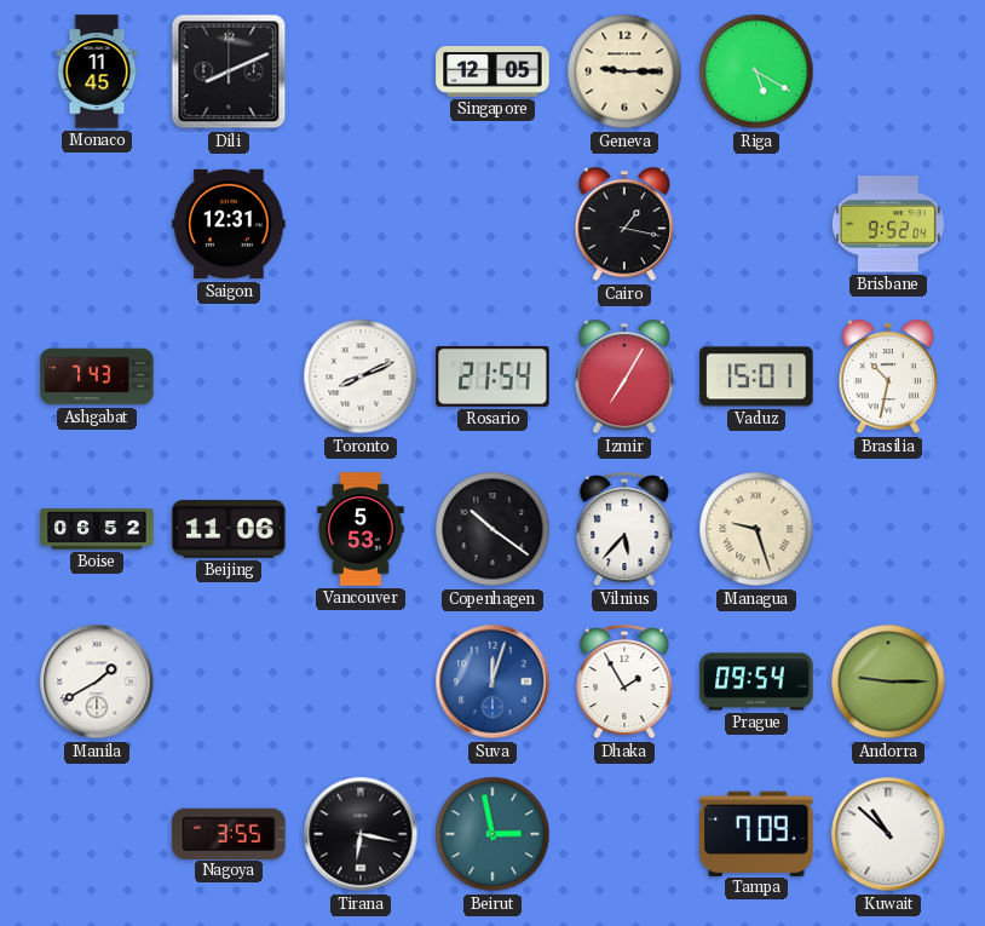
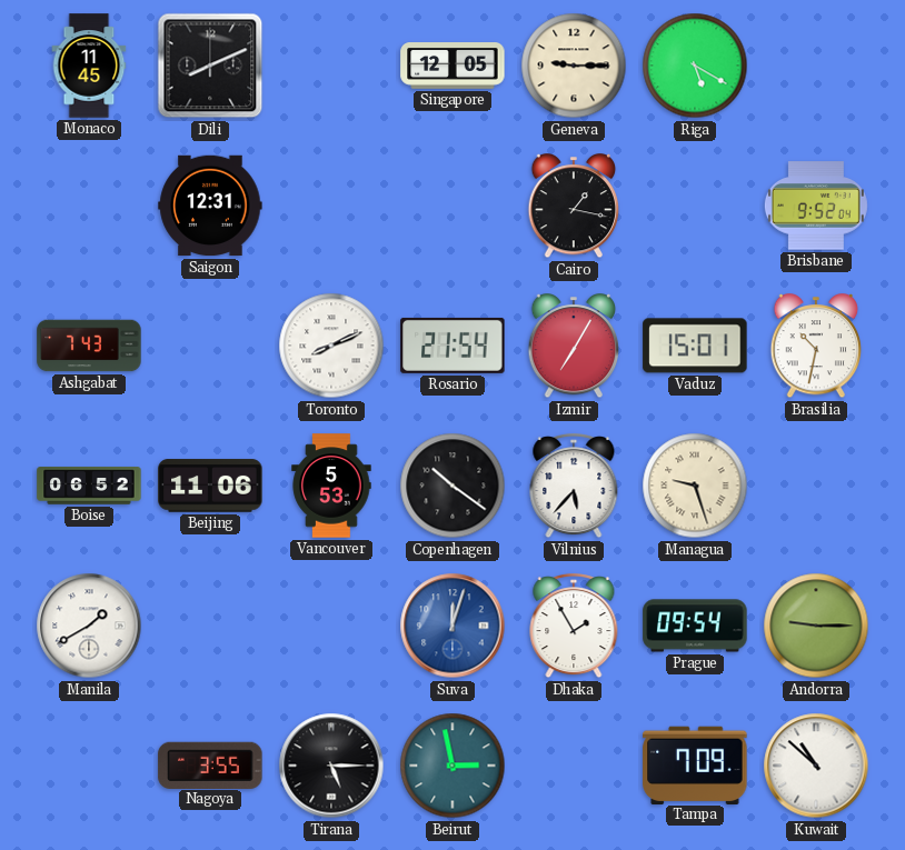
Tirana: 6:17 -> 5:15
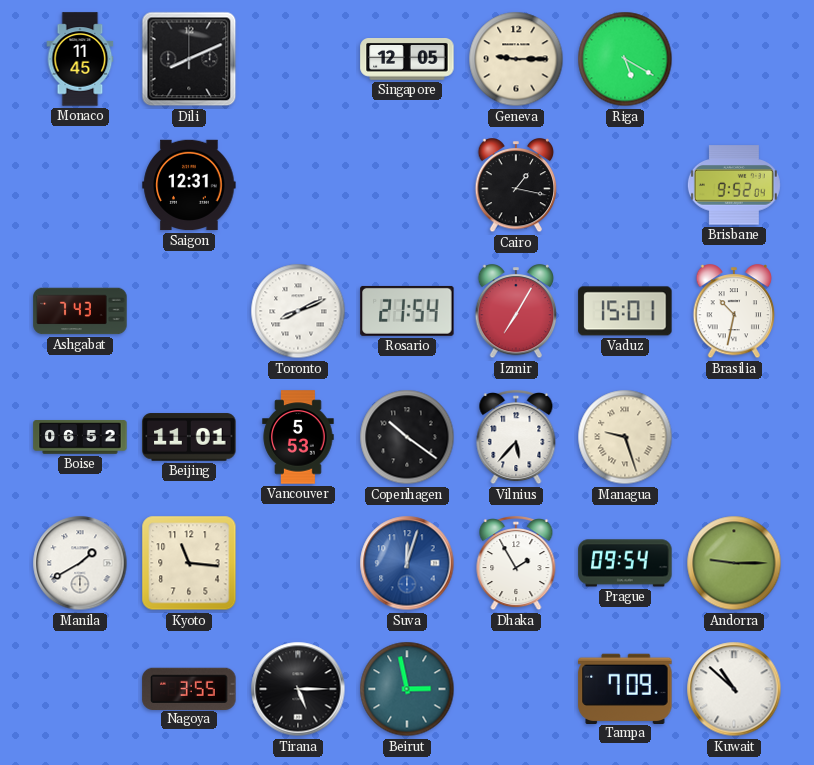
Beijing: 11:06 -> 11:01
Kyoto: none -> 11:16
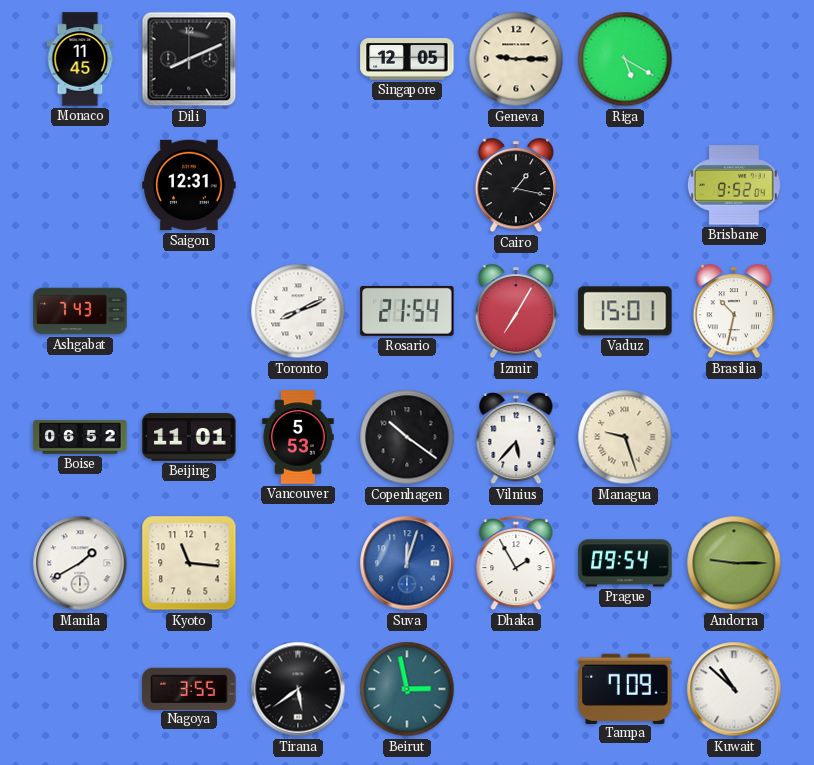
Tirana: 5:15 -> 5:39
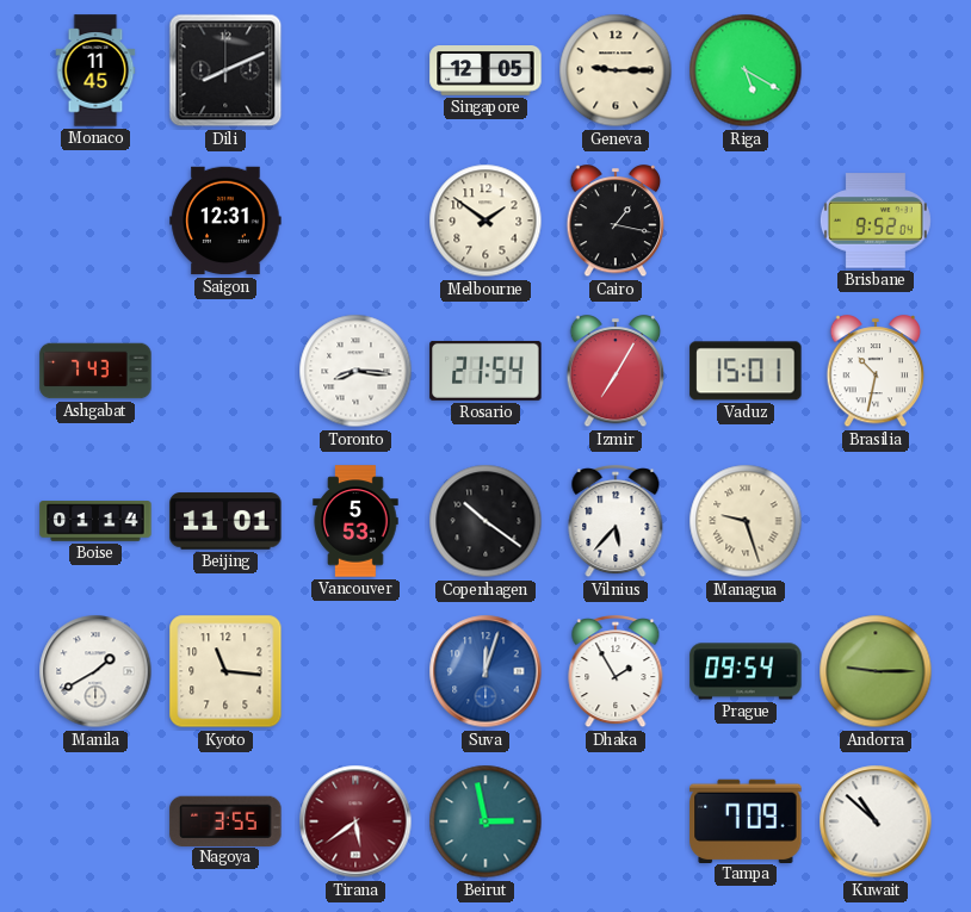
Melbourne: none -> 1:51
Toronto: 8:11 -> 8:16
Boise: 06:52 -> 01:14
Tirana dial: black -> burgundy
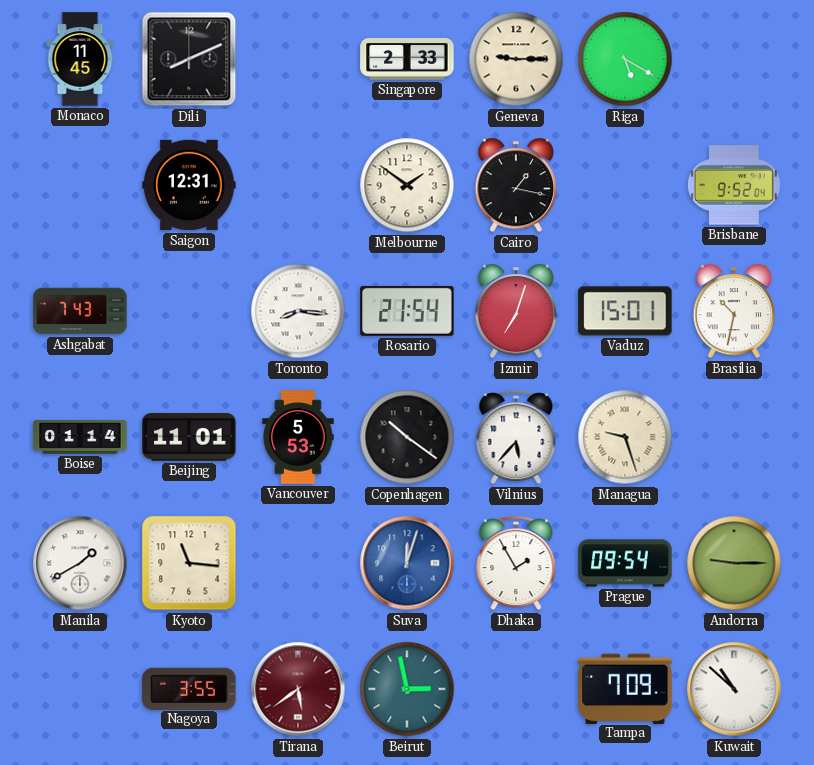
Singapore: 12:05 -> 2:33
Izmir: 7:05 -> 7:03
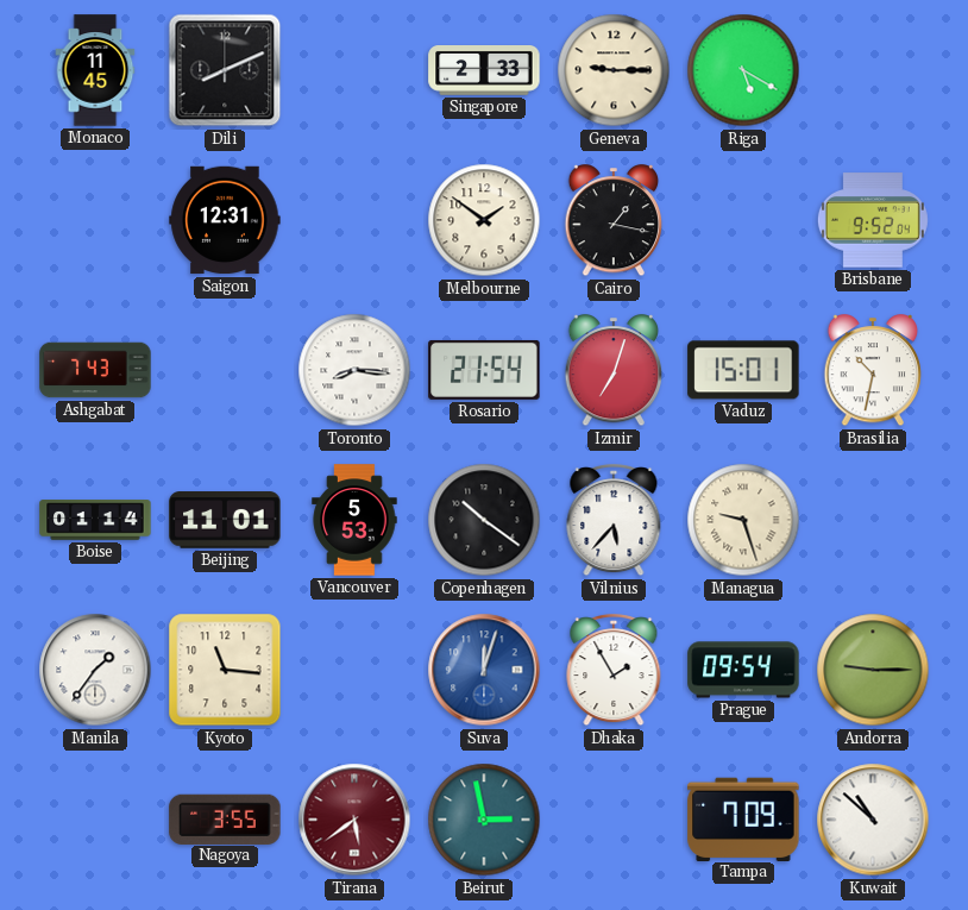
Manila: 1:40 -> 1:36
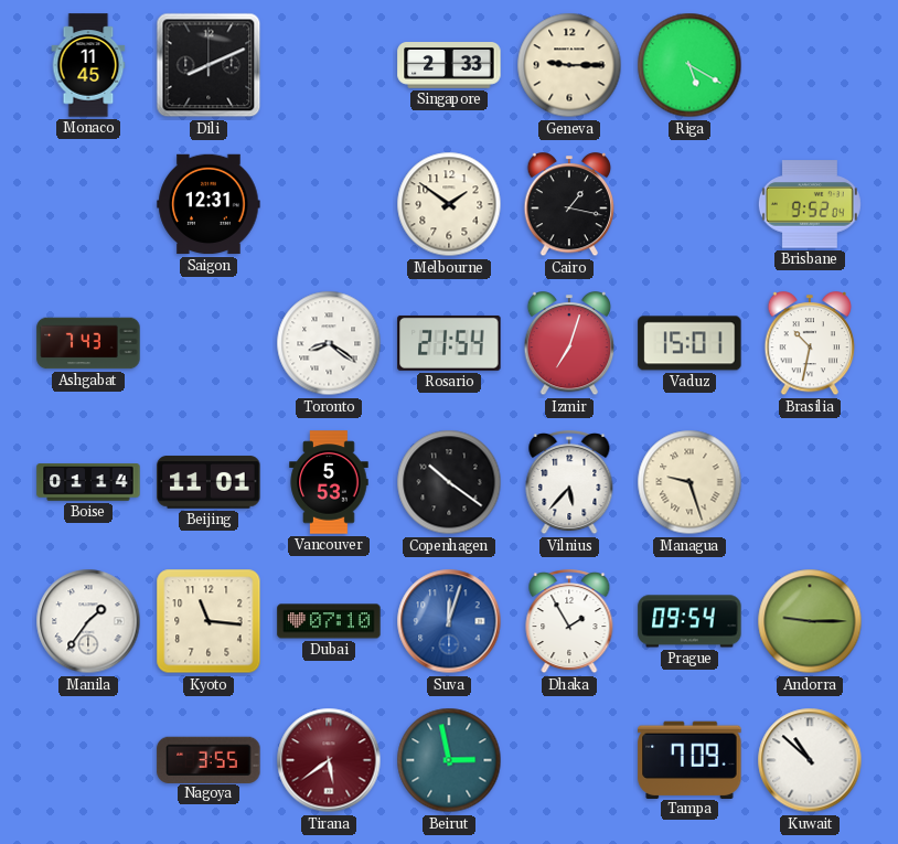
Toronto: 8:16 -> 8:21
Dubai: none -> 07:10
